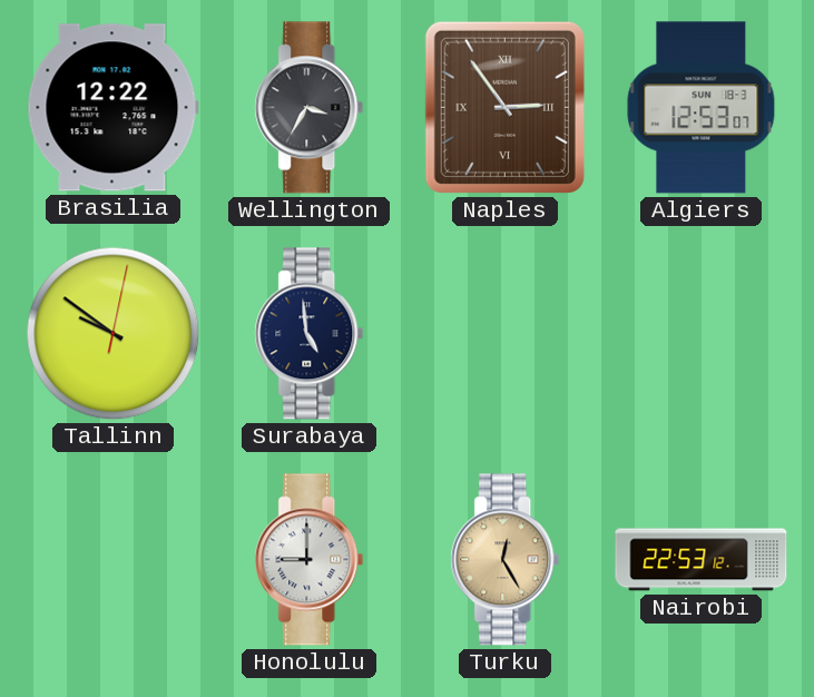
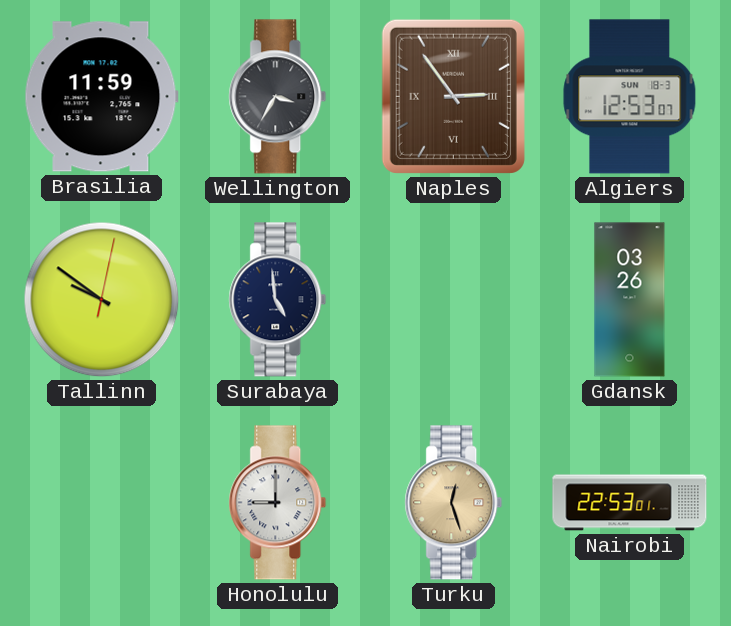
Brasilia: 12:22 -> 11:59
Gdansk: none -> 03:26
Turku: 12:25 -> 12:27
Nairobi: 22:53:12 -> 22:53:01
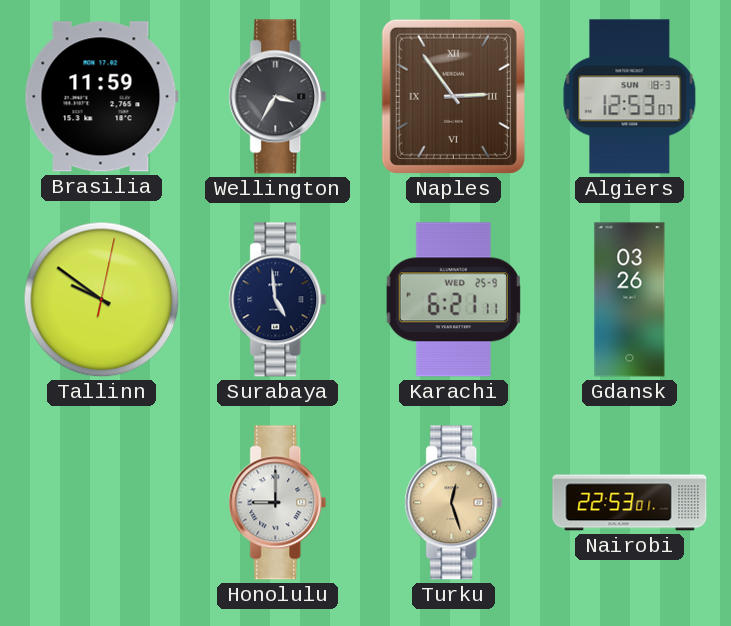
Karachi: none -> 6:21
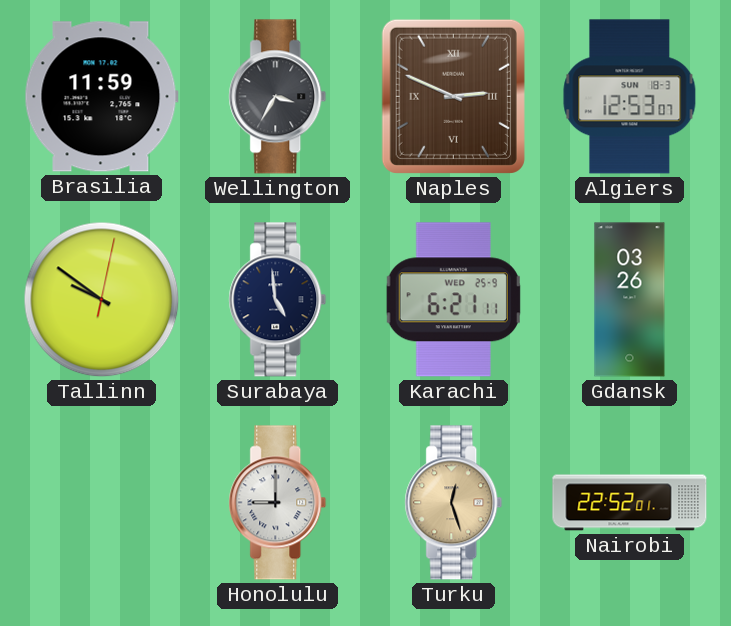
Naples: 2:54 -> 2:49
Nairobi: 22:53 -> 22:52
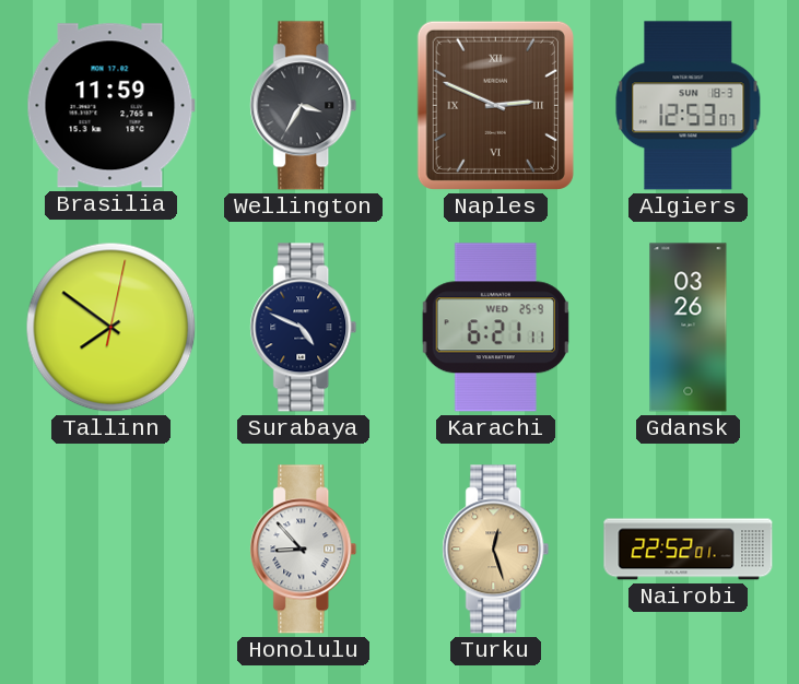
Tallinn: 9:51 -> 7:51
Surabaya: 4:59 -> 4:49
Honolulu: 9:00 -> 8:53
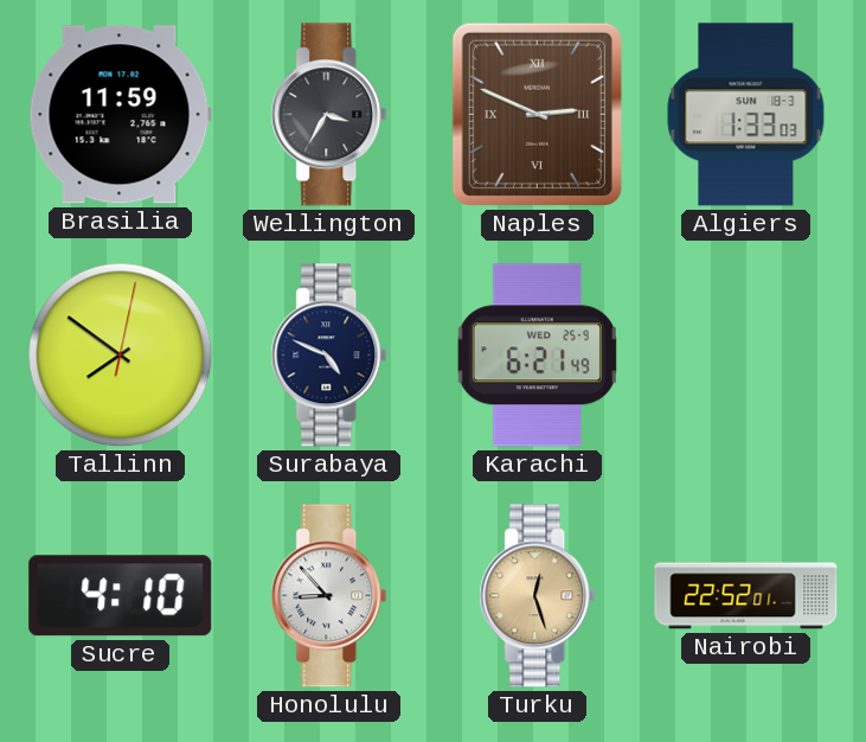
Algiers: 12:53 -> 1:33
Karachi: 6:21:11 -> 6:21:49
Gdansk: 03:26 -> none
Sucre: none -> 4:10
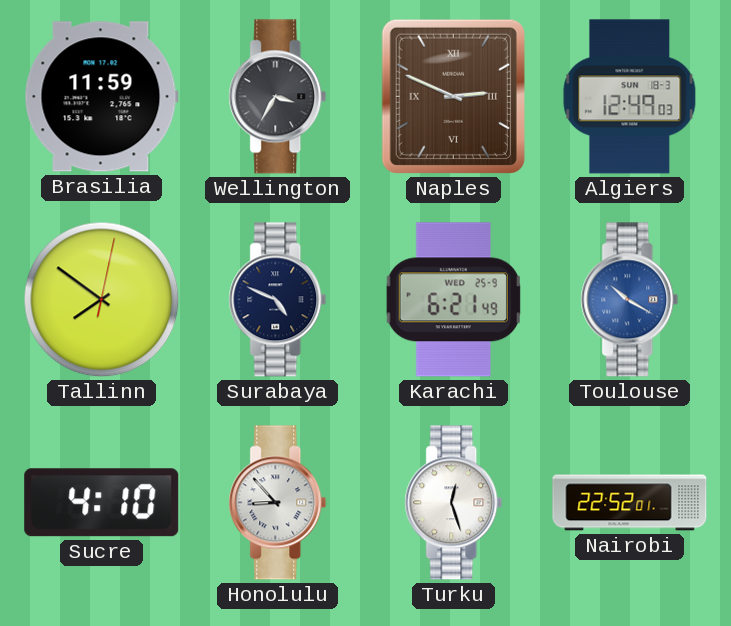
Algiers: 1:33 -> 12:49
Toulouse: none -> 10:20
Turku dial: champagne -> white
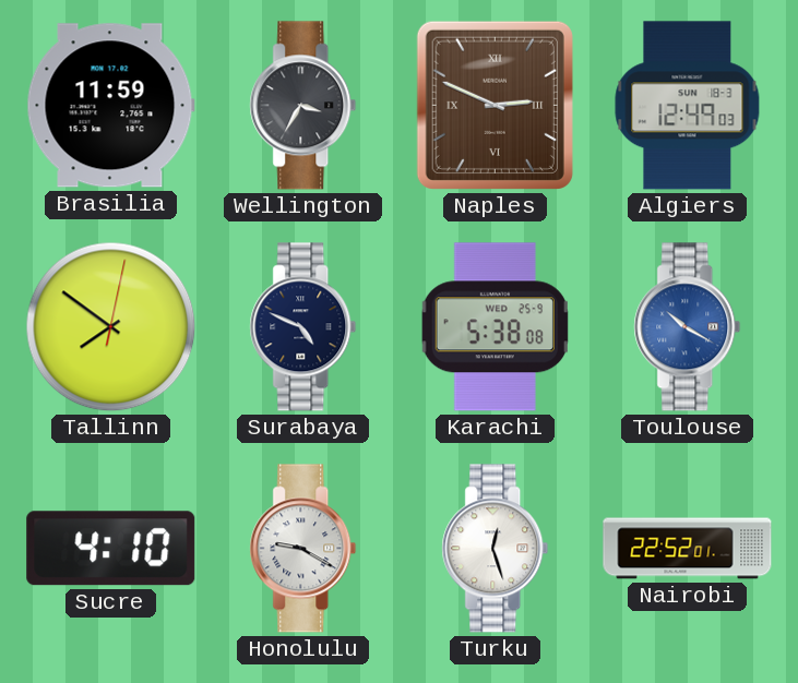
Karachi: 6:21 -> 5:38
Honolulu: 8:53 -> 9:20
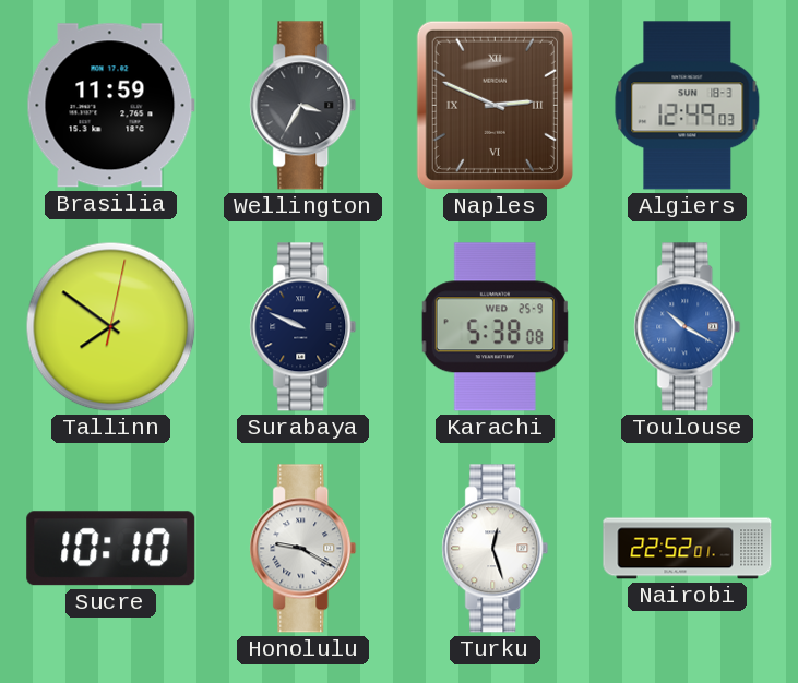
Surabaya: 4:49 -> 9:49
Sucre: 4:10 -> 10:10
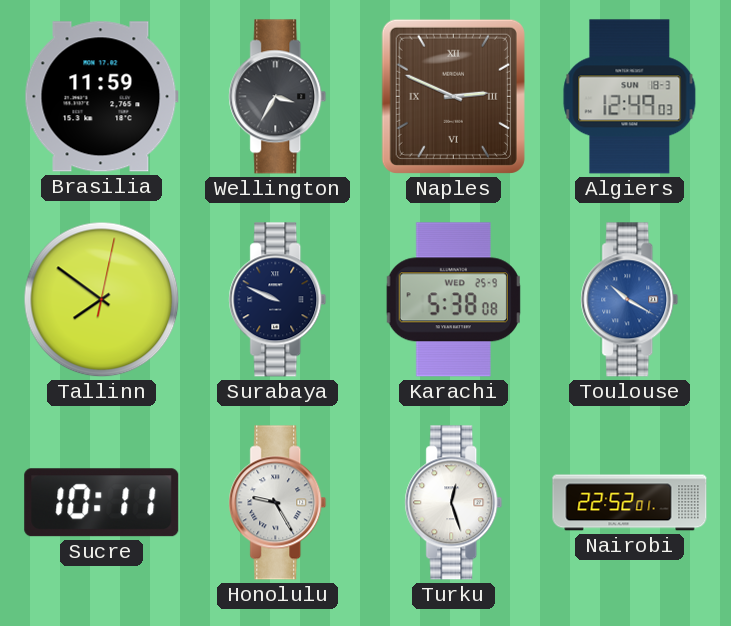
Sucre: 10:10 -> 10:11
Honolulu: 9:20 -> 9:25
